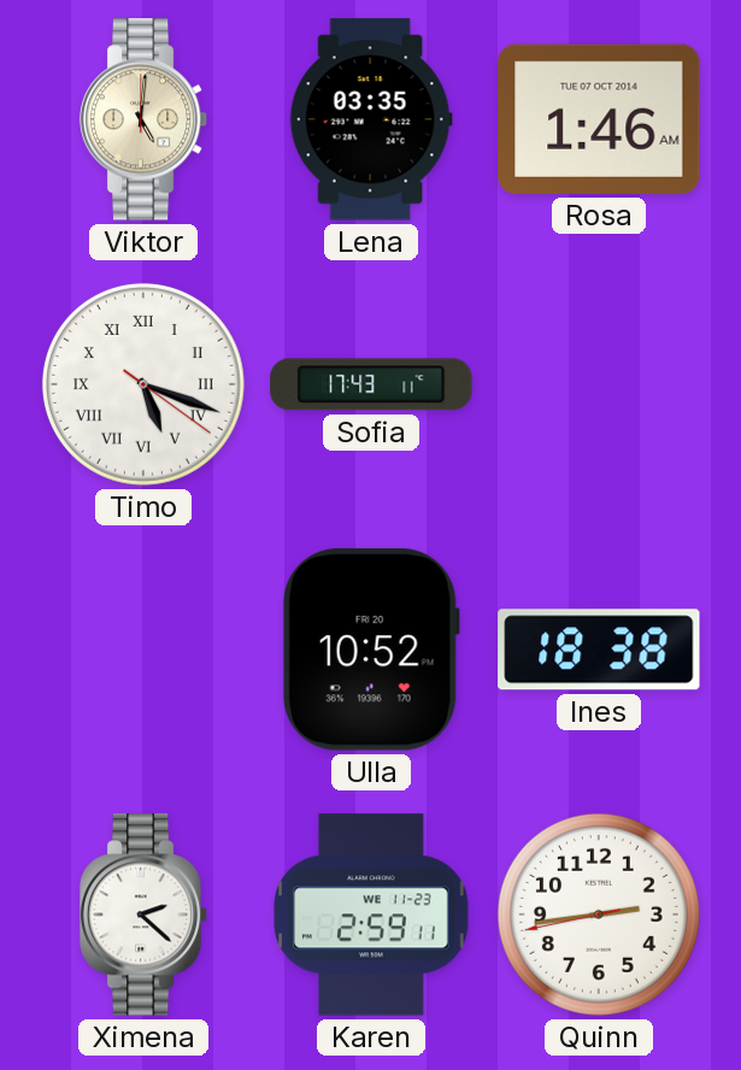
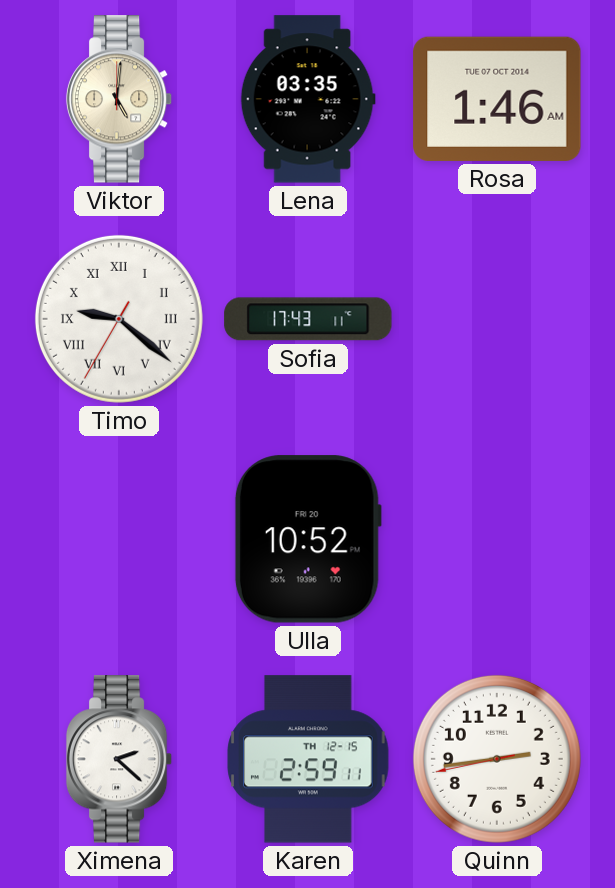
Timo: 5:18 -> 9:21
Ines: 18:38 -> none
Karen date: WE 11-23 -> TH 12-15
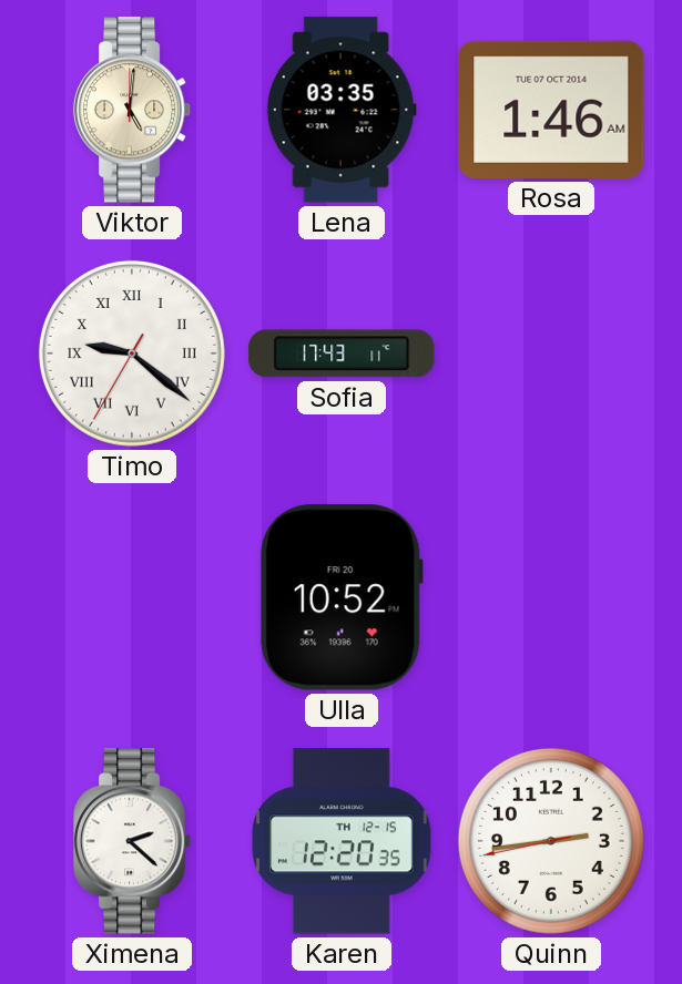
Karen: 2:59 -> 12:20
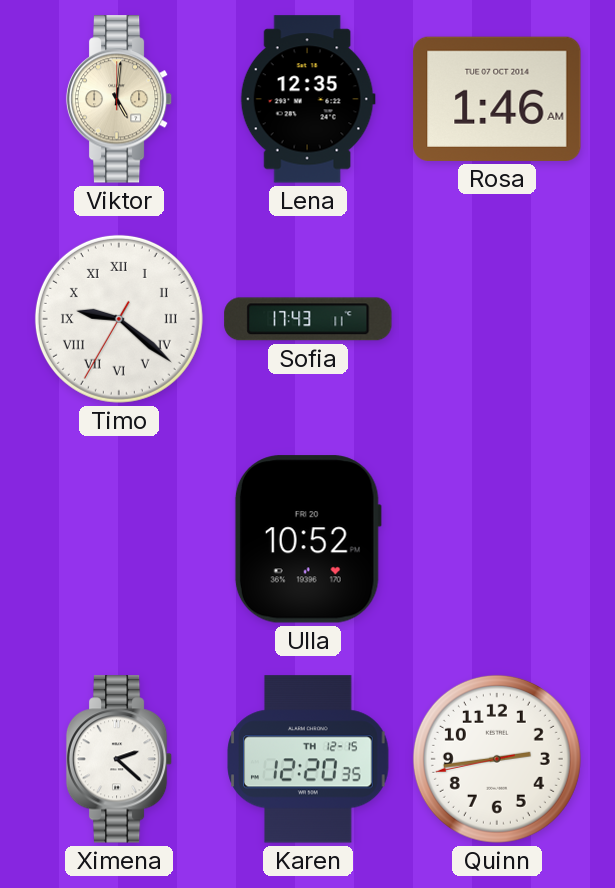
Lena: 03:35 -> 12:35
